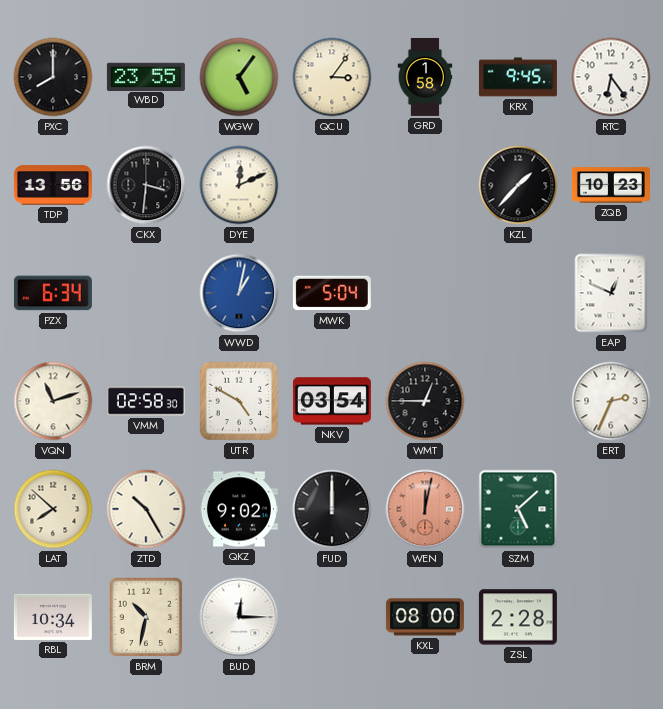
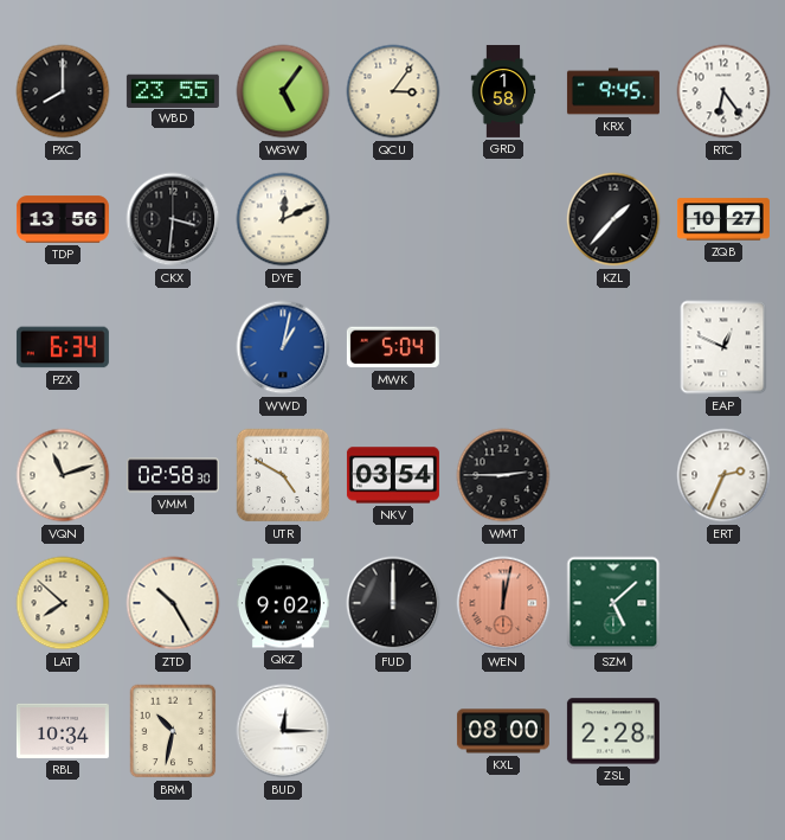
ZQB: 10:23 -> 10:27
WMT: 12:45 -> 2:45
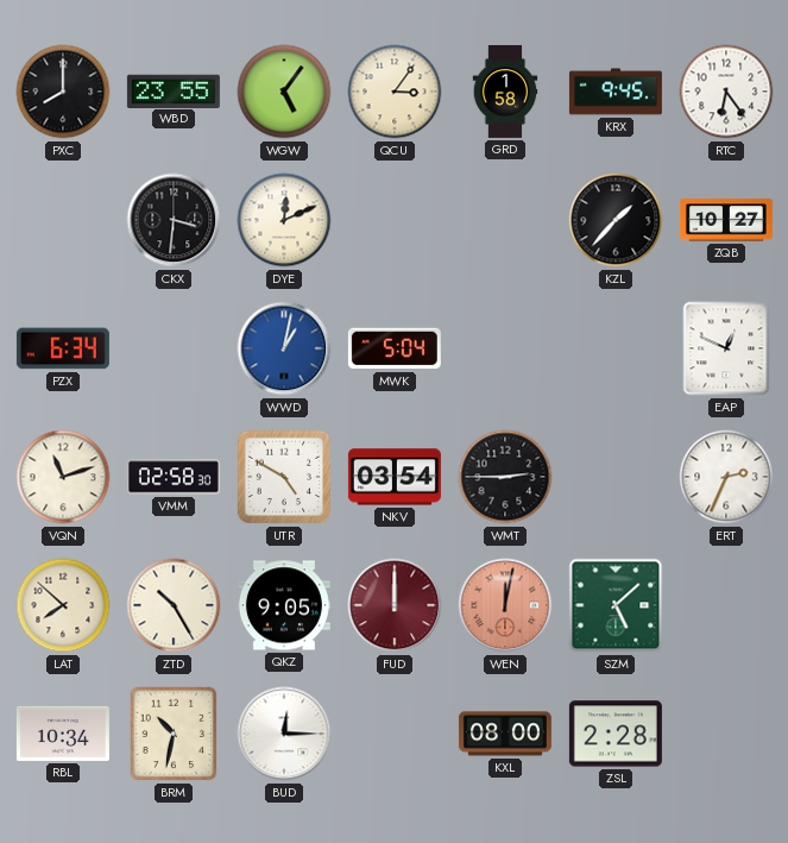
TDP: 13:56 -> none
QKZ: 9:02 -> 9:05
FUD dial: black -> burgundy
